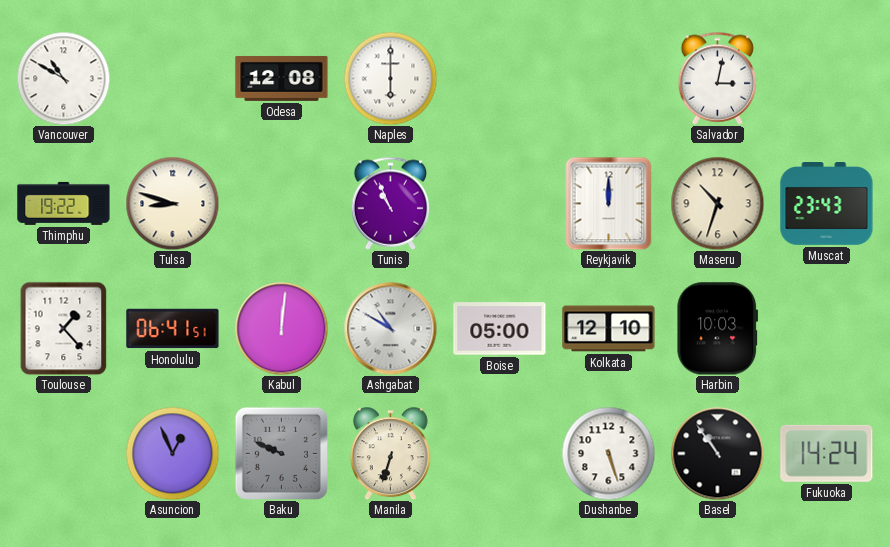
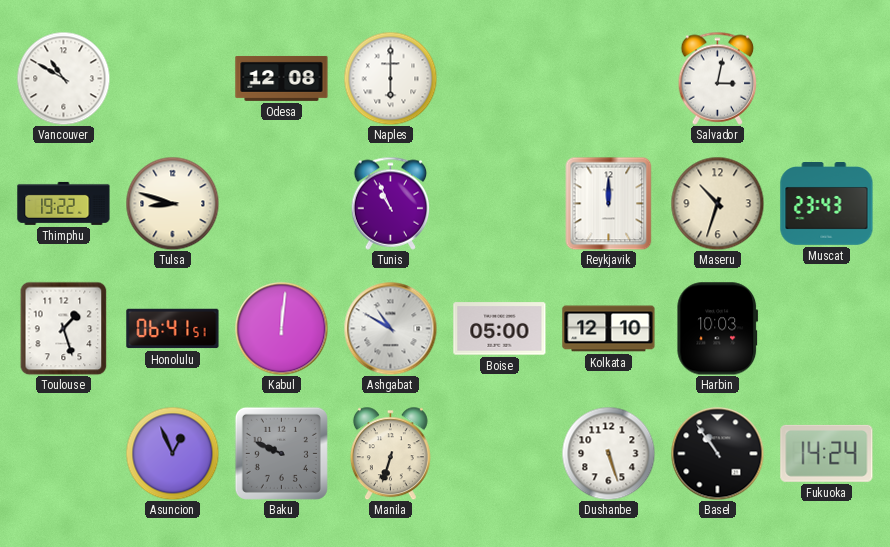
Toulouse: 1:23 -> 1:27
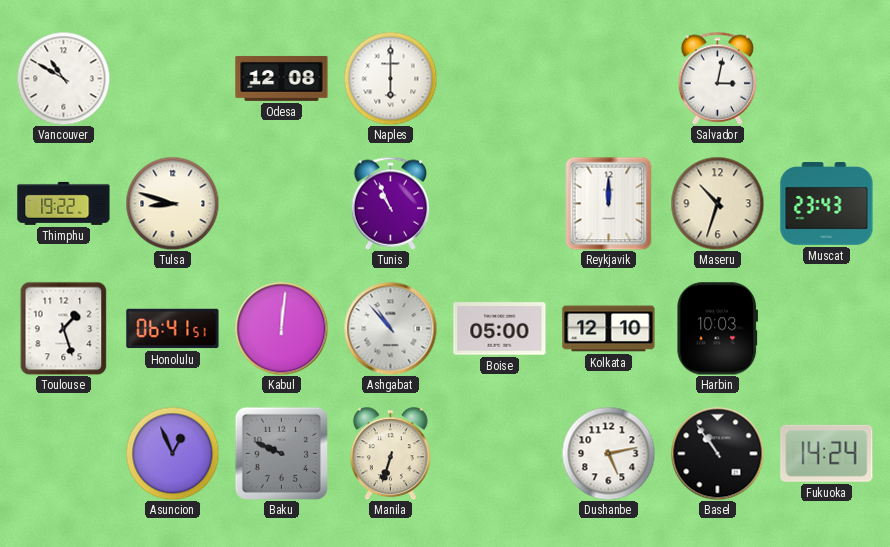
Ashgabat: 10:50 -> 10:53
Dushanbe: 5:27 -> 5:13
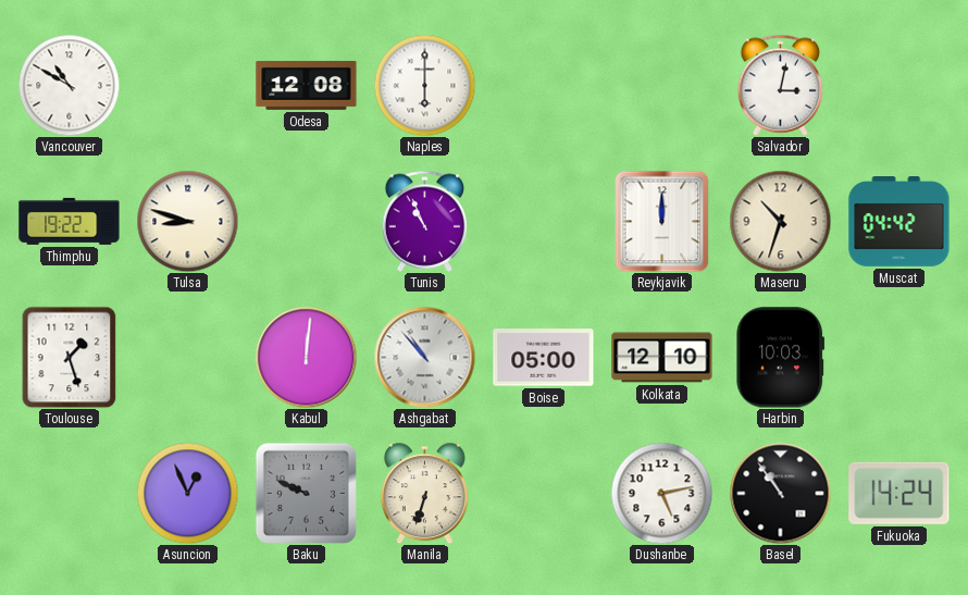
Muscat: 23:43 -> 04:42
Honolulu: 06:41 -> none
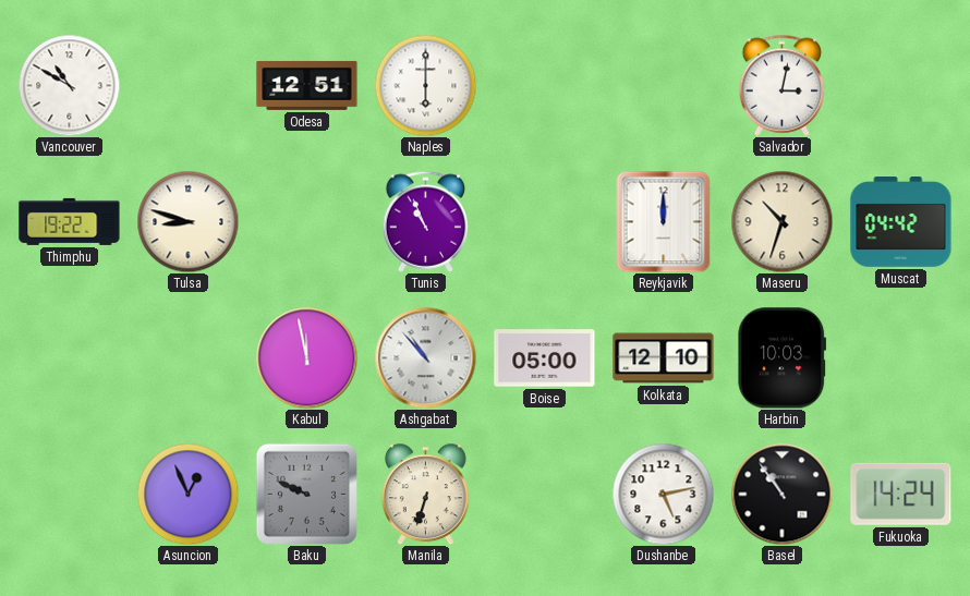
Odesa: 12:08 -> 12:51
Toulouse: 1:27 -> none
Kabul: 12:01 -> 11:58
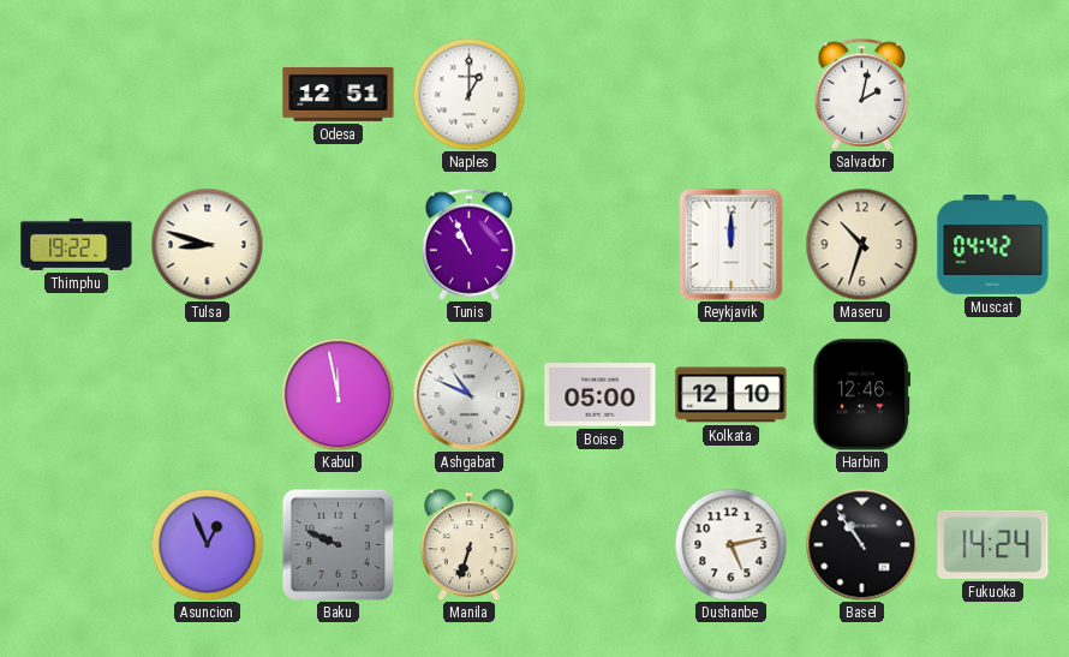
Vancouver: 10:50 -> none
Naples: 6:00 -> 1:00
Salvador: 3:02 -> 2:02
Ashgabat: 10:53 -> 10:49
Harbin: 10:03 -> 12:46
